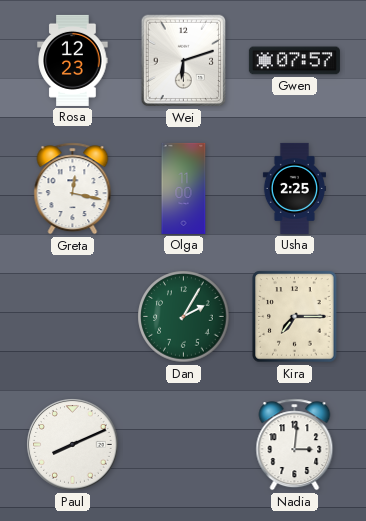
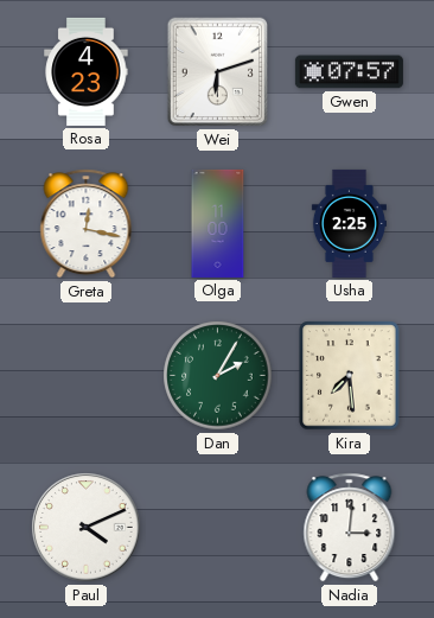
Rosa: 12:23 -> 4:23
Kira: 7:15 -> 7:29
Paul: 8:11 -> 4:11
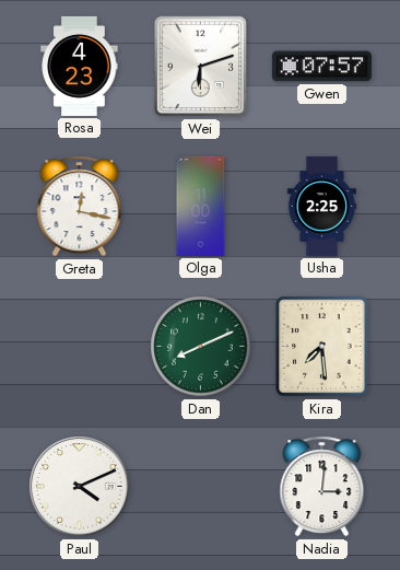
Dan: 2:05 -> 8:11
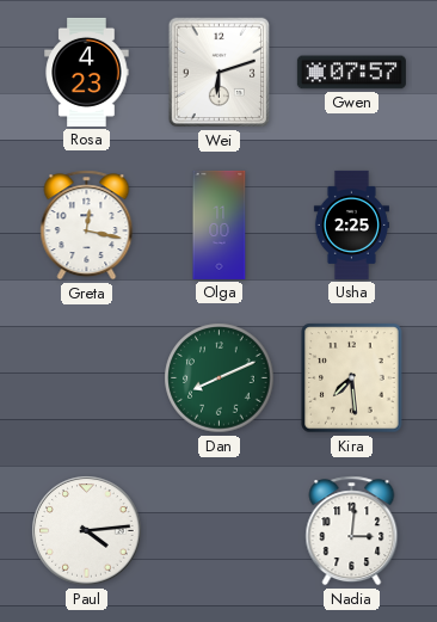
Paul: 4:11 -> 4:14
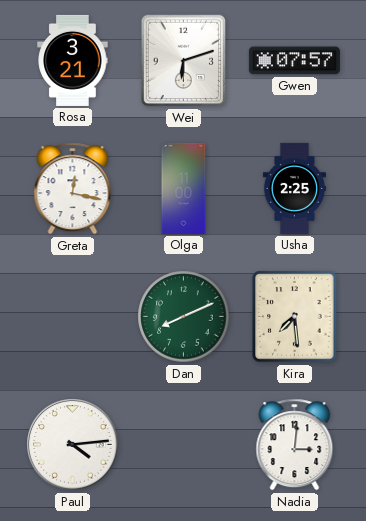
Rosa: 4:23 -> 3:21
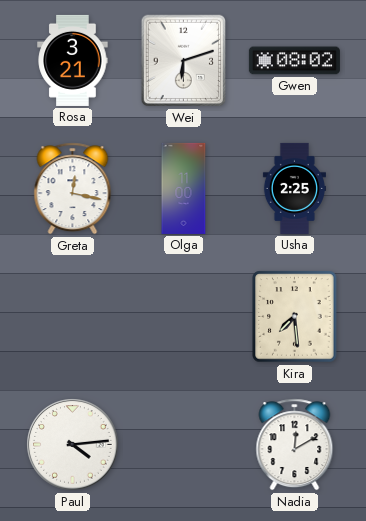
Gwen: 07:57 -> 08:02
Dan: 8:11 -> none
Nadia: 3:01 -> 12:10
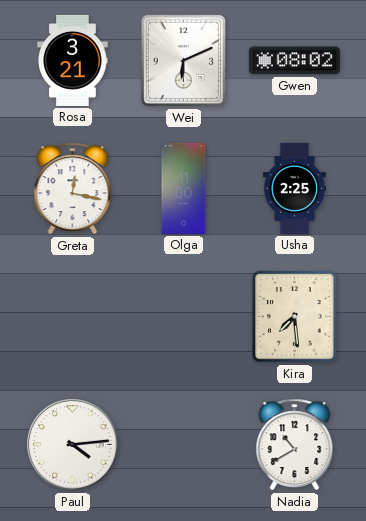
Wei: 6:12 -> 6:11
Nadia: 12:10 -> 10:40
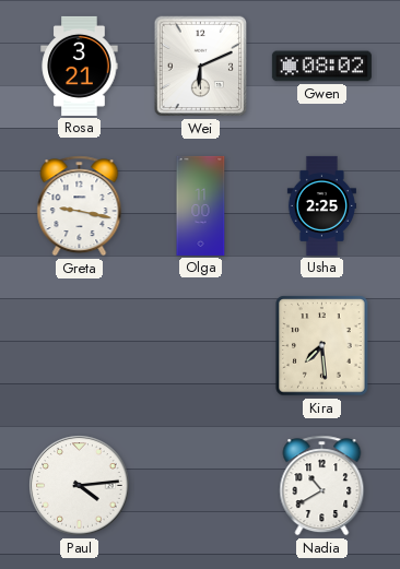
Greta: 12:17 -> 9:17
